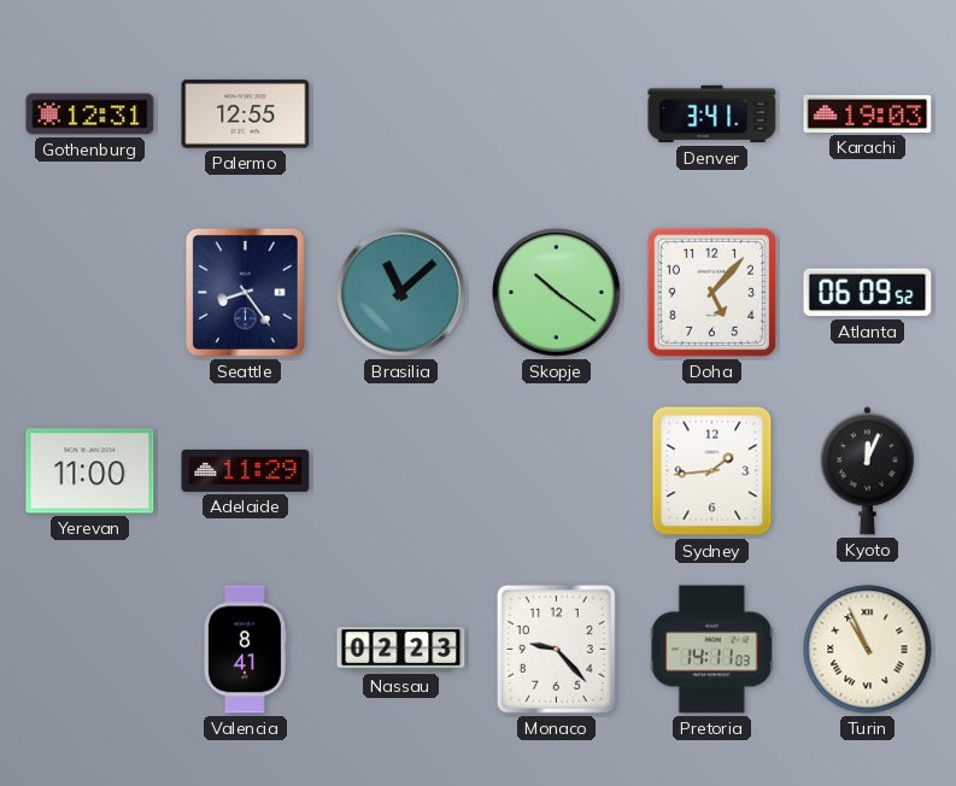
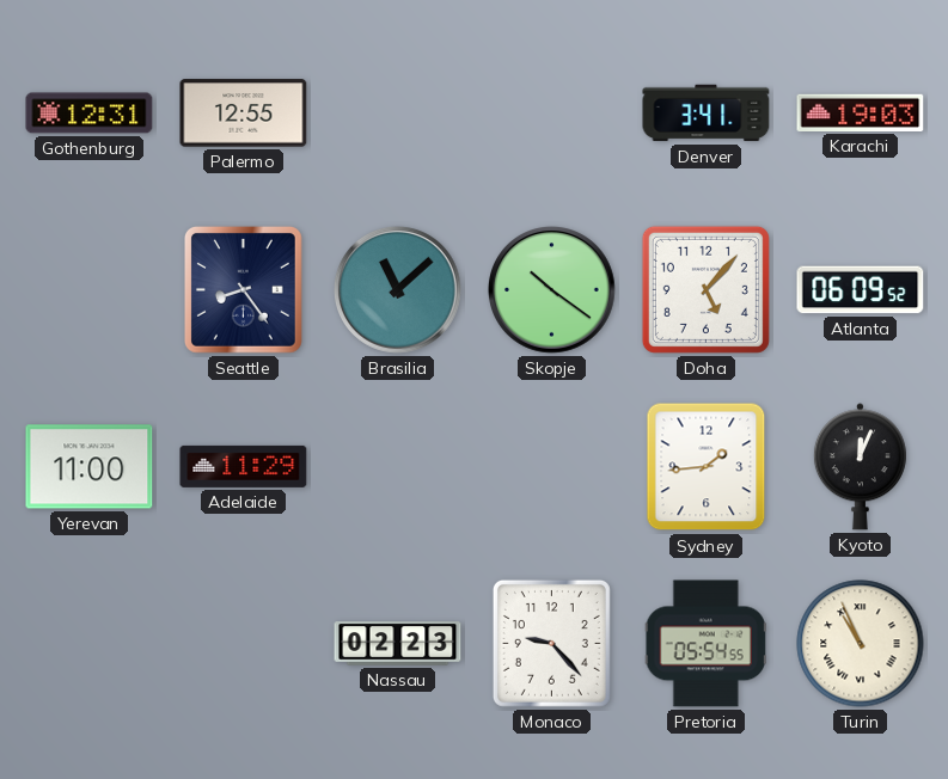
Valencia: 8:41 -> none
Pretoria: 14:11 -> 05:54
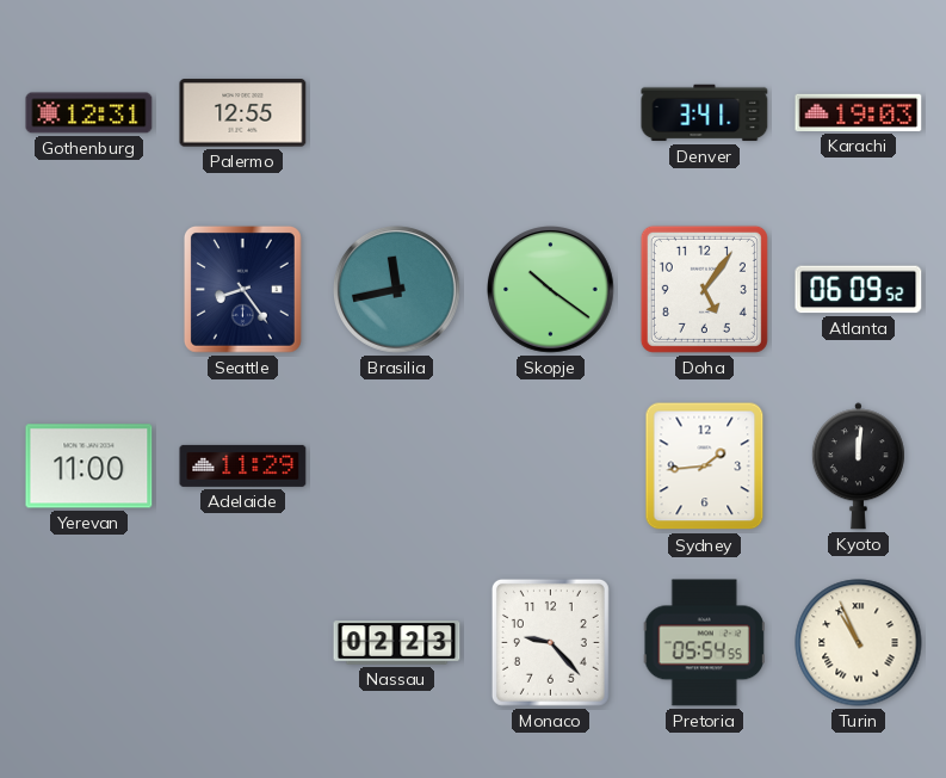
Brasilia: 11:08 -> 11:43
Doha: 5:07 -> 5:06
Kyoto: 12:04 -> 12:01
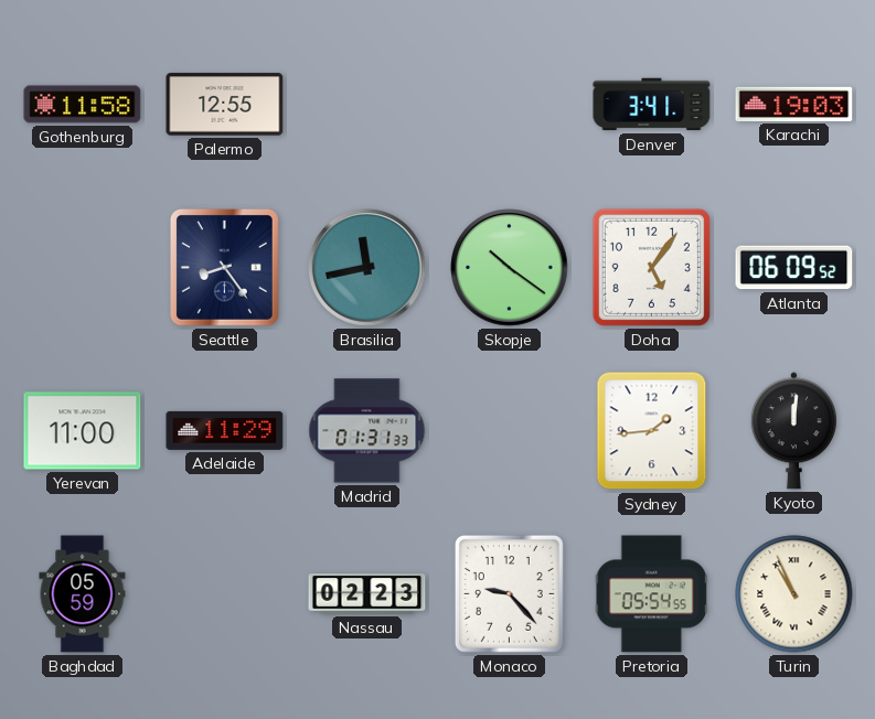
Gothenburg: 12:31 -> 11:58
Madrid: none -> 01:31
Baghdad: none -> 05:59
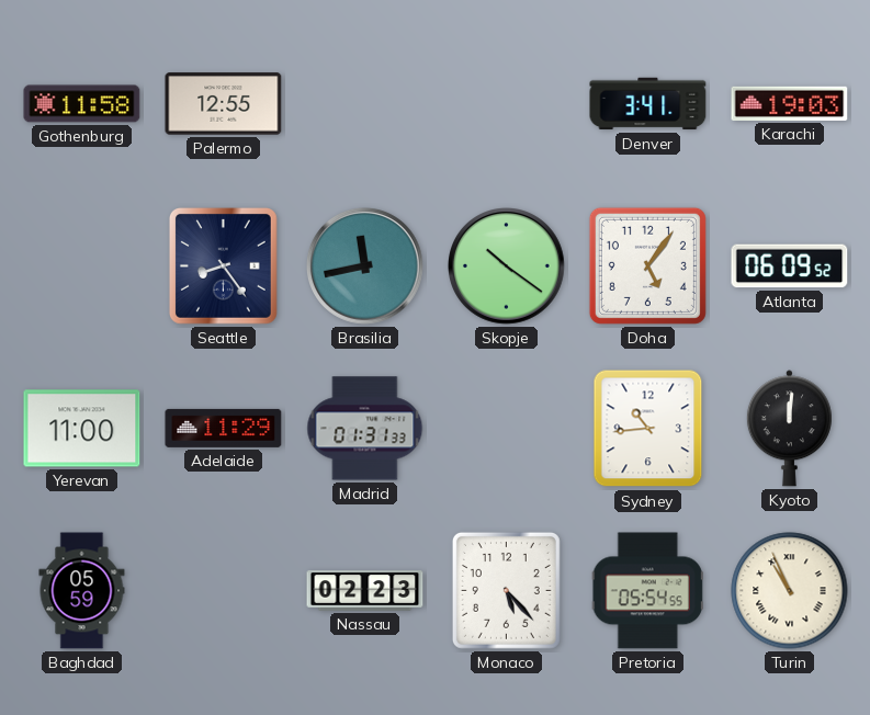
Sydney: 1:44 -> 10:44
Monaco: 9:23 -> 5:23
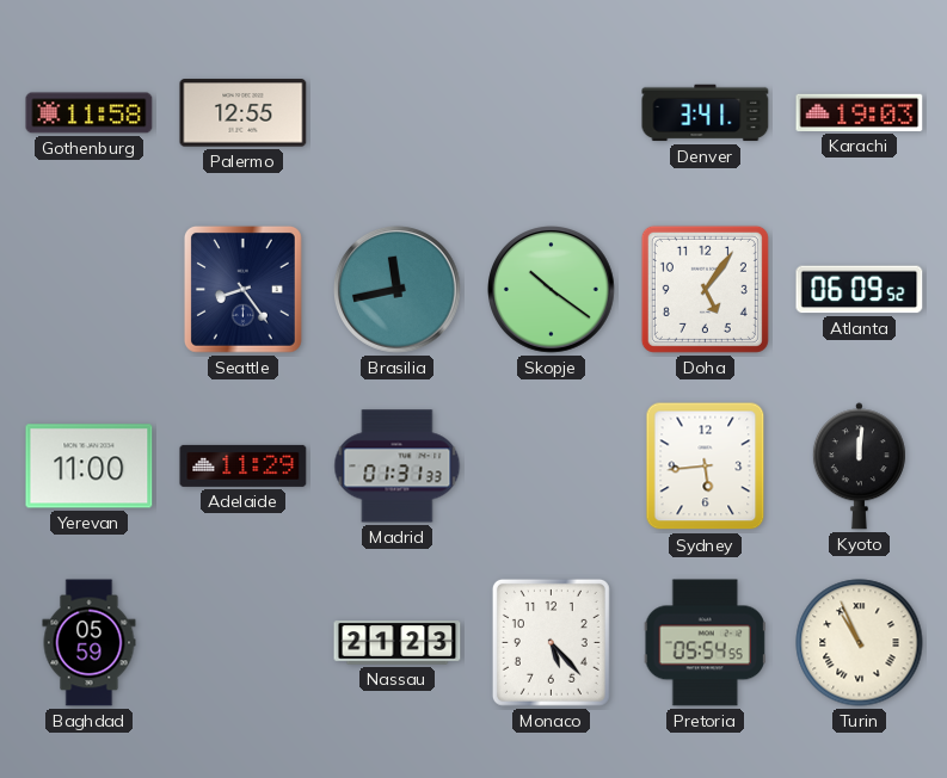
Sydney: 10:44 -> 5:44
Nassau: 02:23 -> 21:23
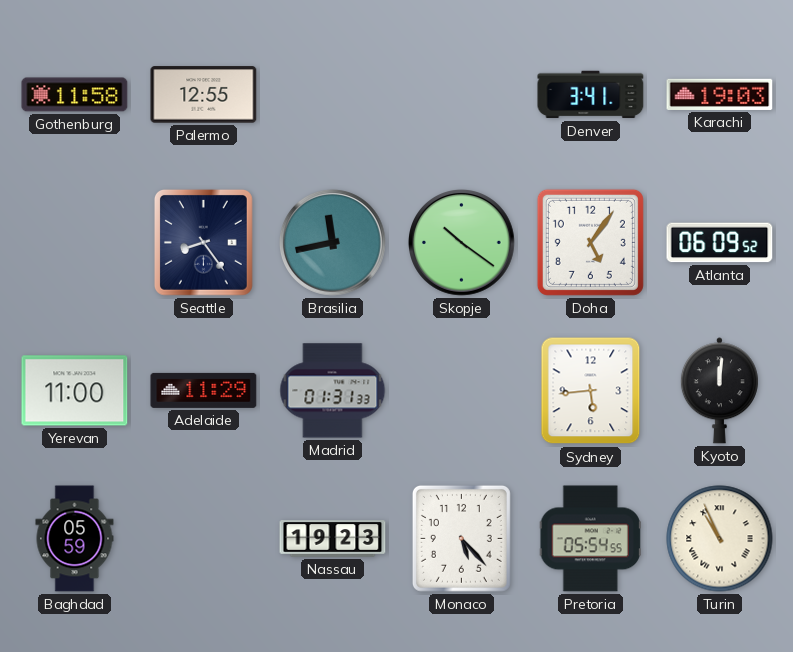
Nassau: 21:23 -> 19:23
